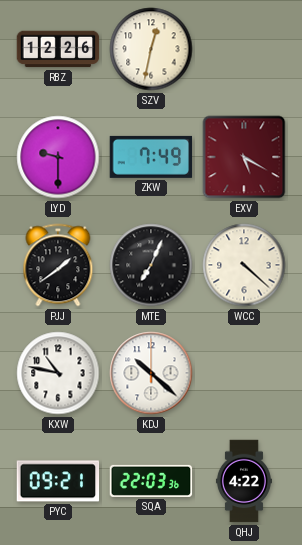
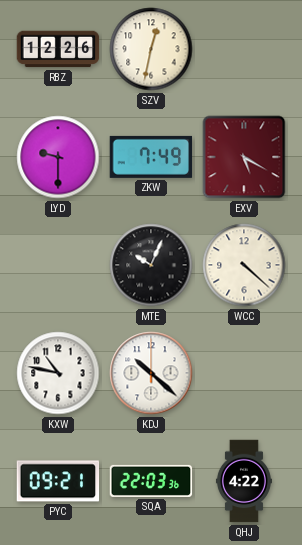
PJJ: 1:39 -> none
MTE: 7:04 -> 10:04
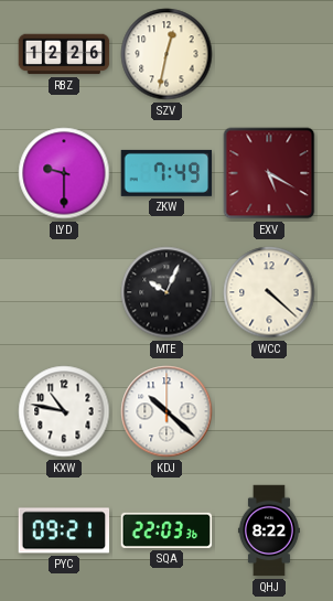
QHJ: 4:22 -> 8:22
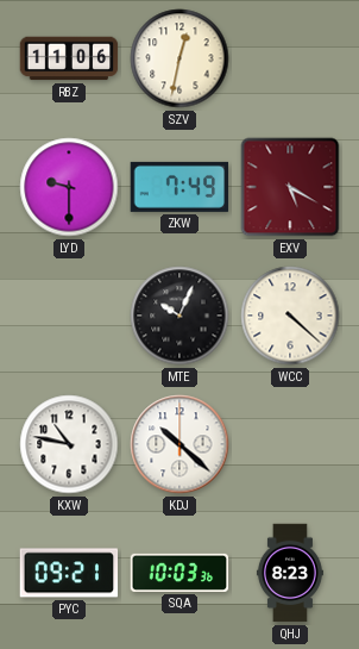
RBZ: 12:26 -> 11:06
SQA: 22:03 -> 10:03
QHJ: 8:22 -> 8:23
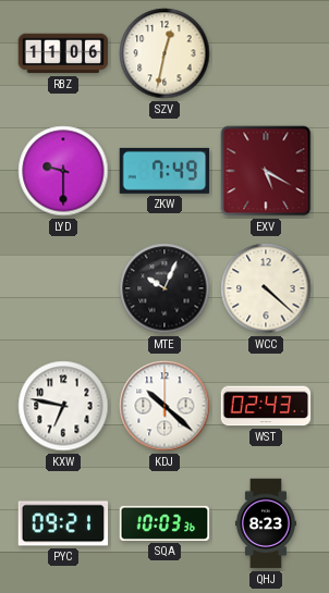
KXW: 10:47 -> 6:47
WST: none -> 02:43
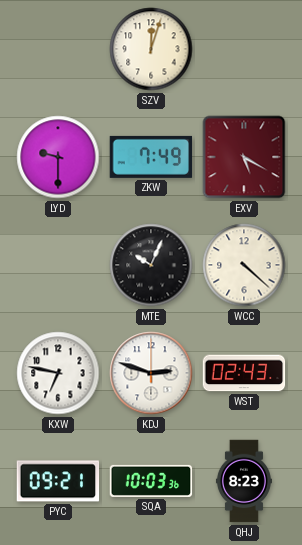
RBZ: 11:06 -> none
SZV: 12:32 -> 12:03
KDJ: 10:22 -> 2:48
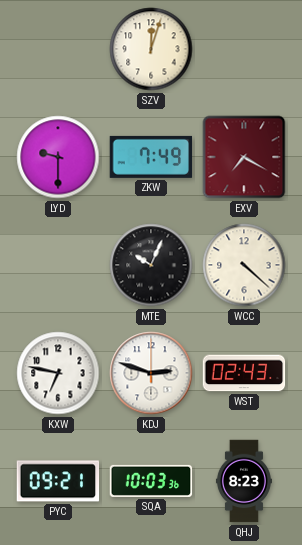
EXV: 5:20 -> 7:20
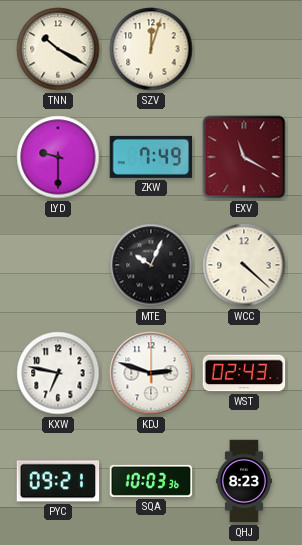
TNN: none -> 10:20
EXV: 7:20 -> 11:20
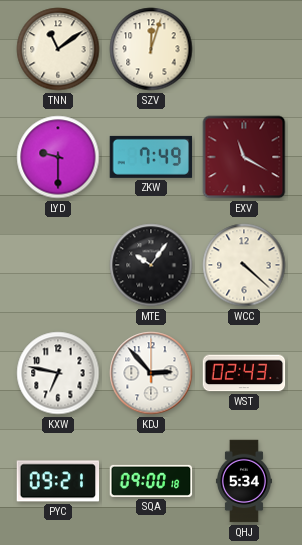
TNN: 10:20 -> 11:09
MTE: 10:04 -> 10:06
KDJ: 2:48 -> 2:53
SQA: 10:03 -> 09:00
QHJ: 8:23 -> 5:34
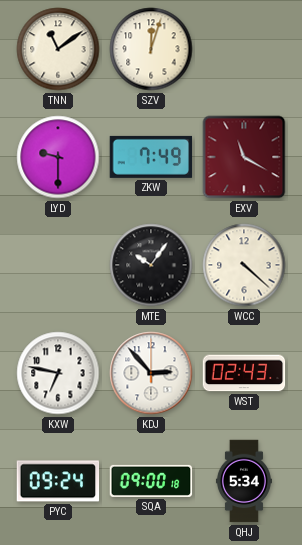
PYC: 09:21 -> 09:24
